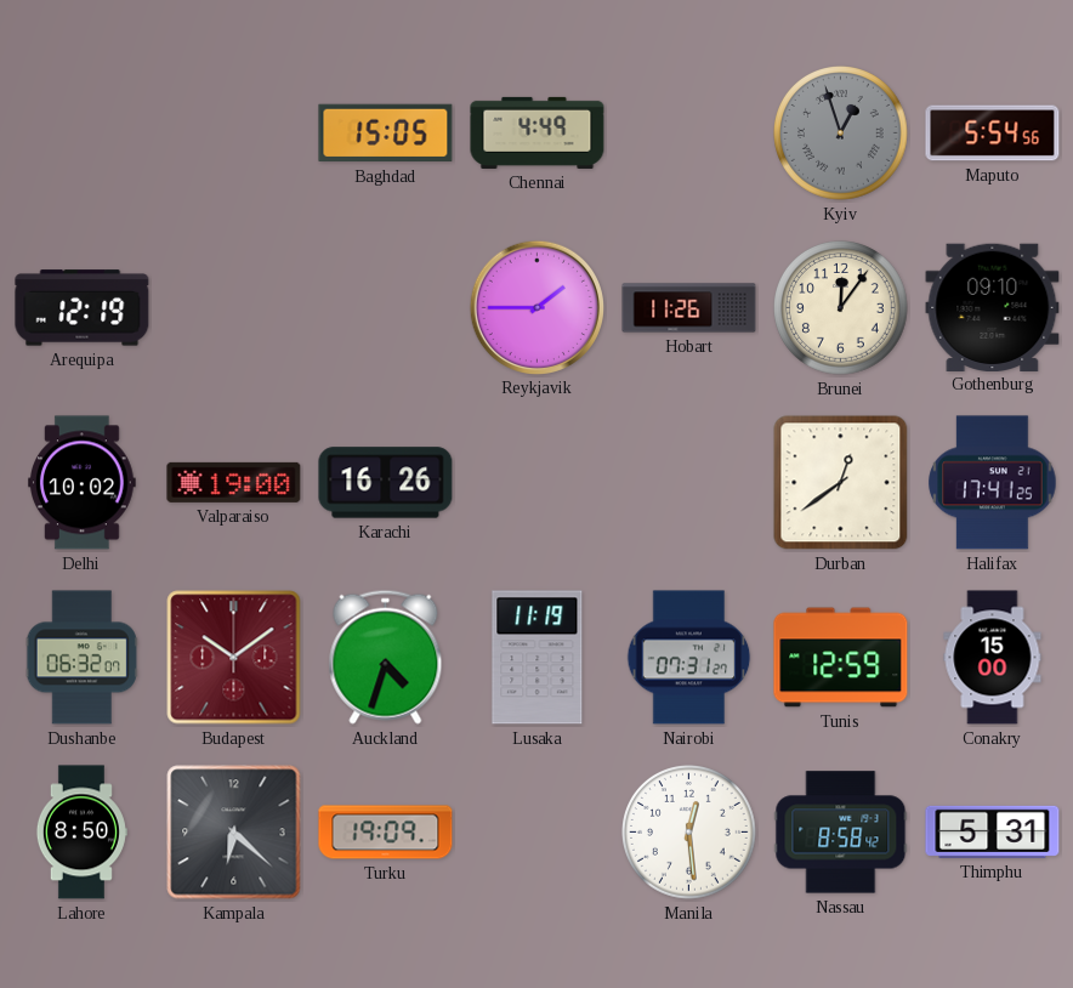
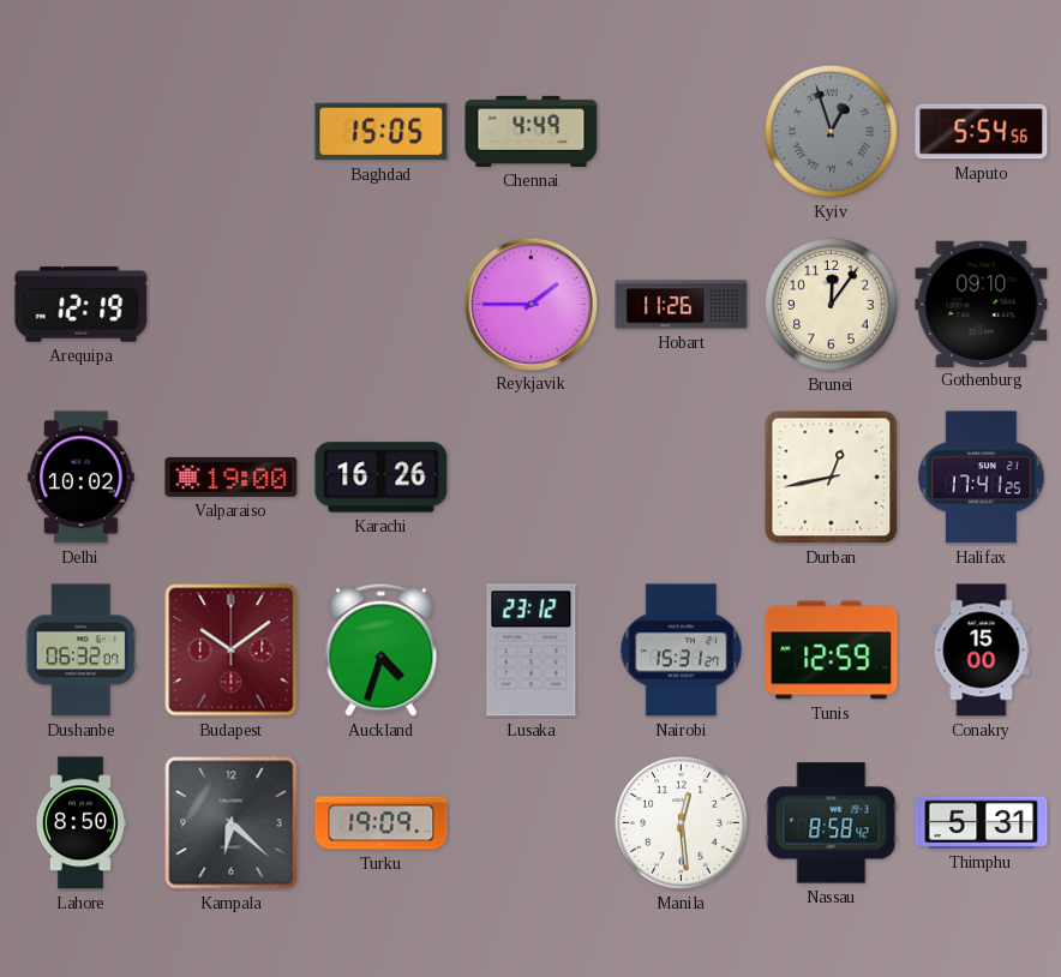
Durban: 12:39 -> 12:43
Lusaka: 11:19 -> 23:12
Nairobi: 07:31 -> 15:31
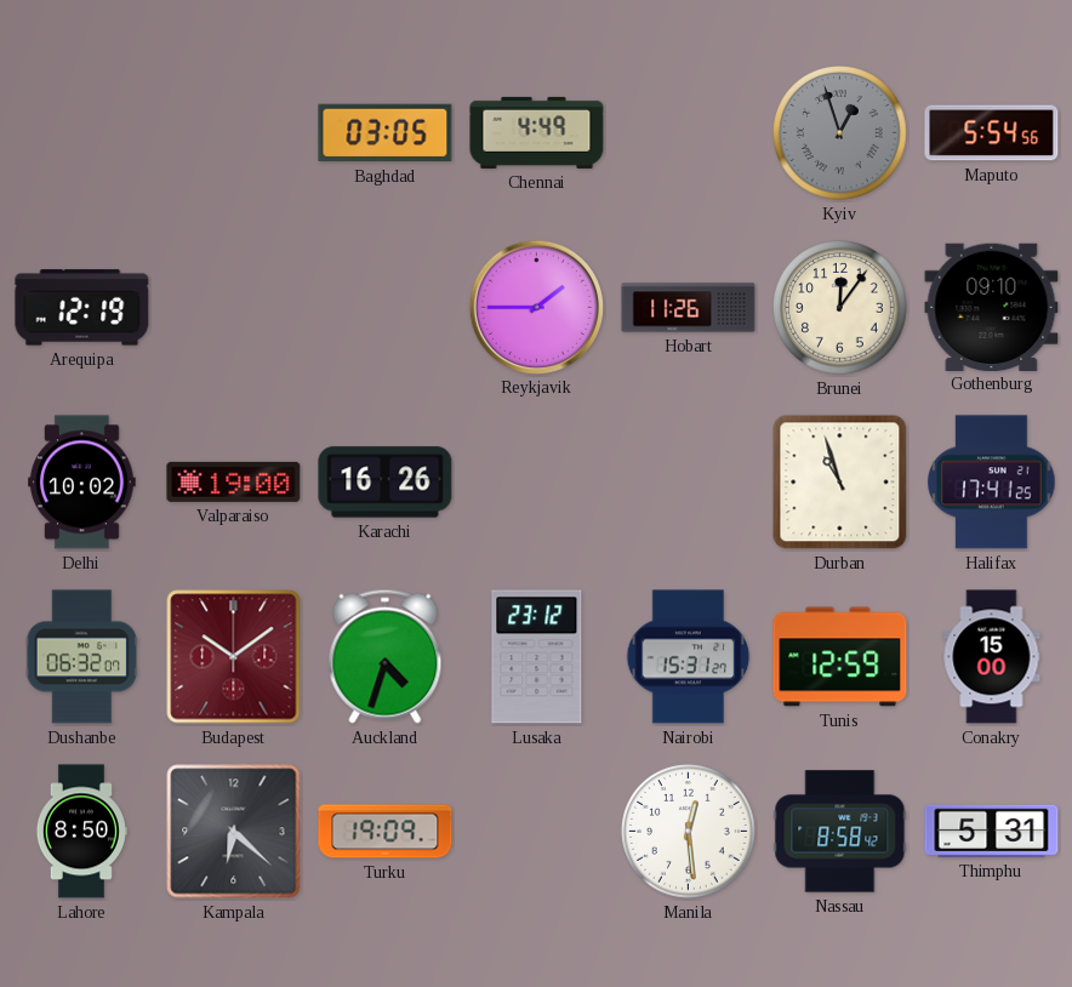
Baghdad: 15:05 -> 03:05
Durban: 12:43 -> 10:57
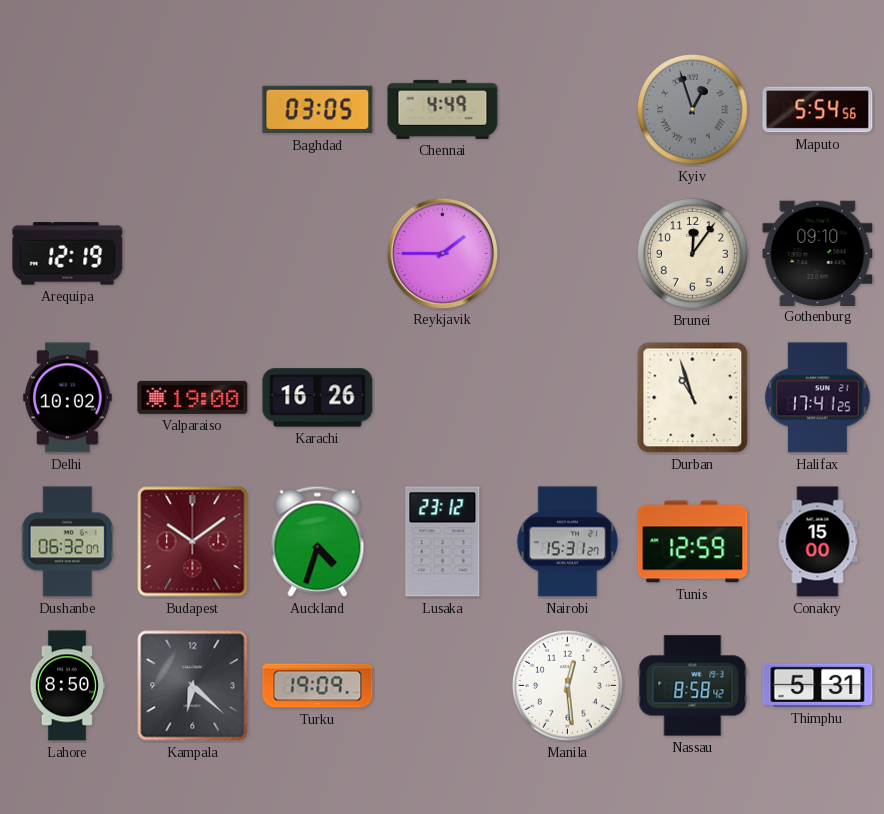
Hobart: 11:26 -> none
